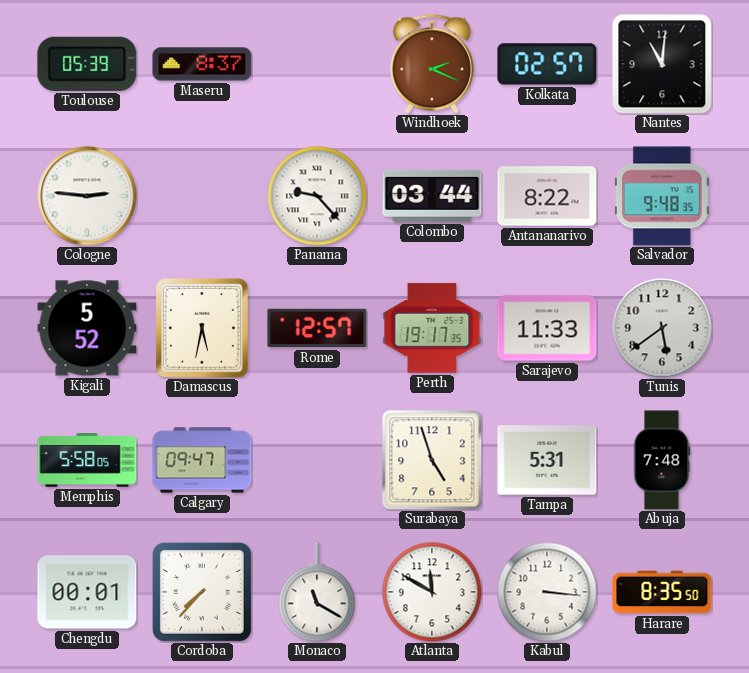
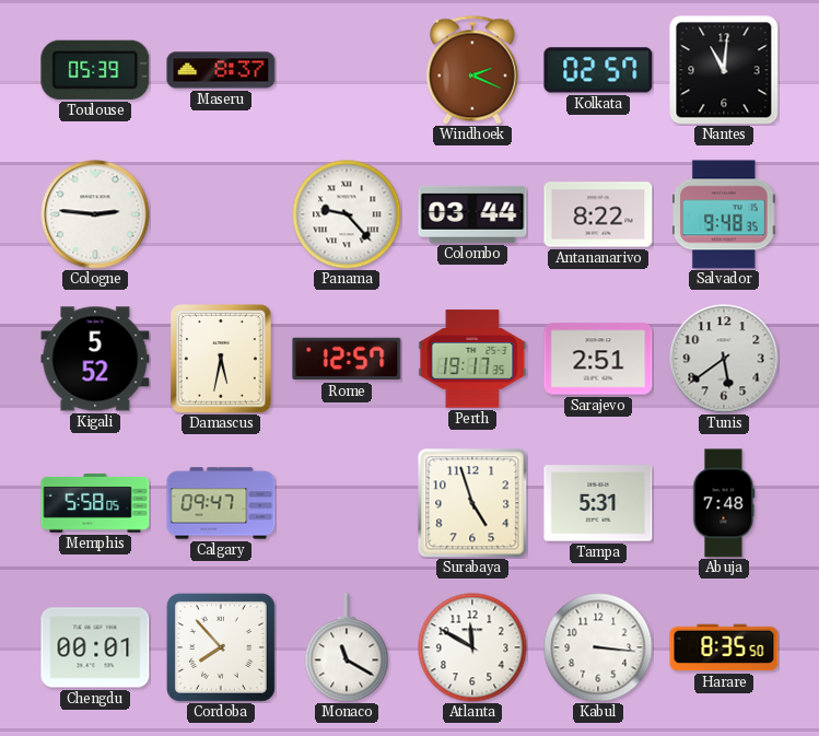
Sarajevo: 11:33 -> 2:51
Cordoba: 7:37 -> 7:53
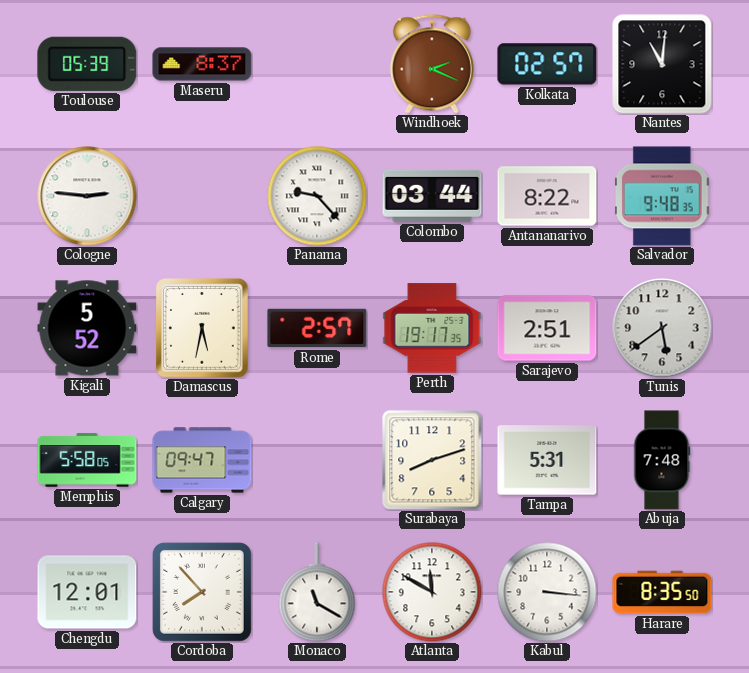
Rome: 12:57 -> 2:57
Surabaya: 4:57 -> 8:12
Chengdu: 00:01 -> 12:01
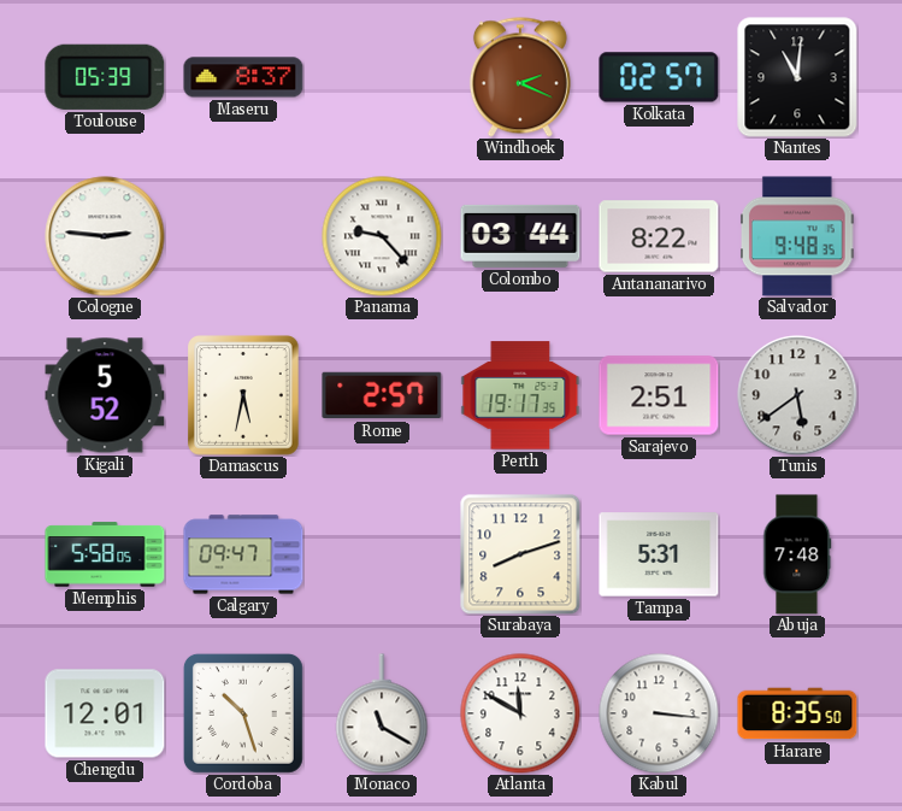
Cordoba: 7:53 -> 10:27
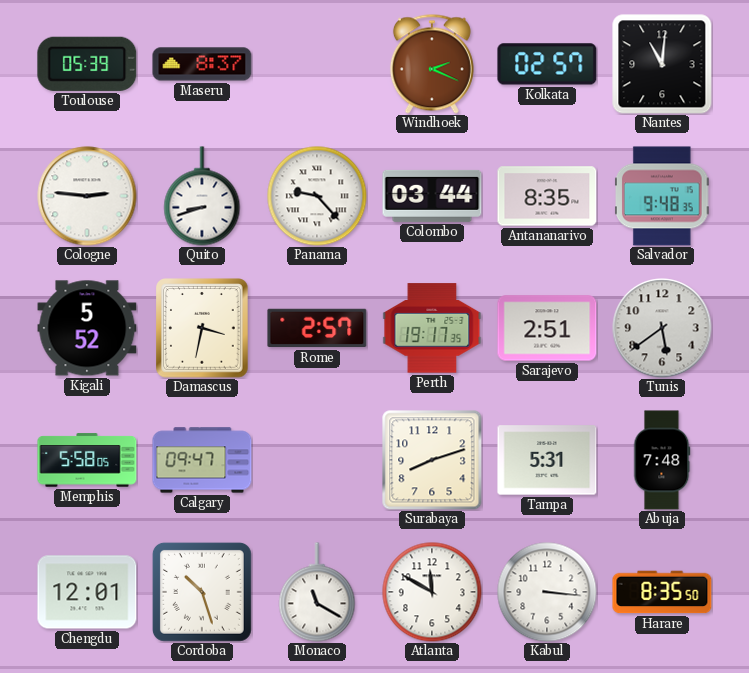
Quito: none -> 8:42
Antananarivo: 8:22 -> 8:35
Damascus: 5:32 -> 3:32
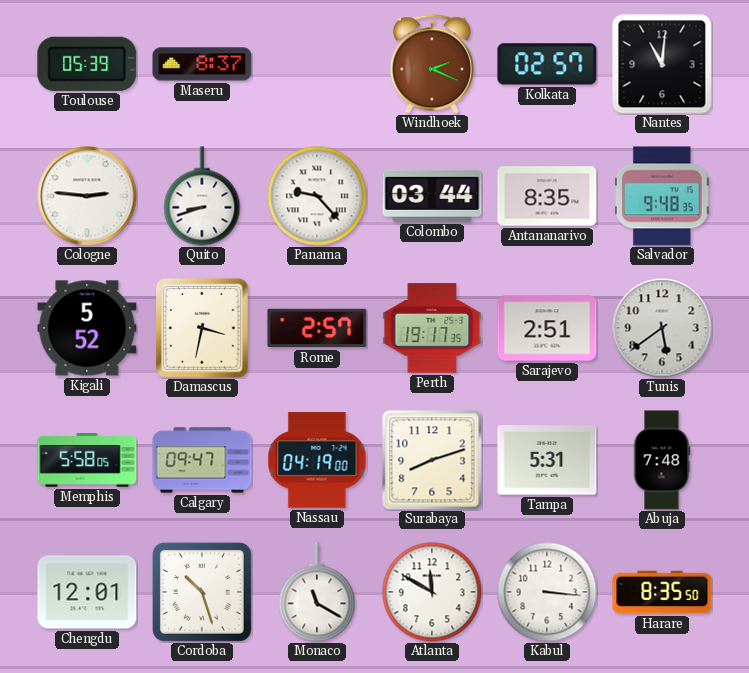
Nassau: none -> 04:19
